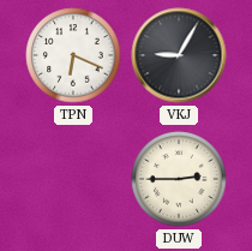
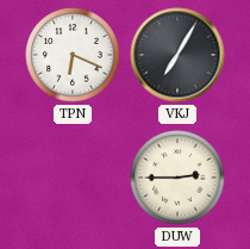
VKJ: 9:05 -> 7:05
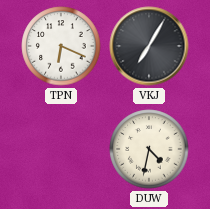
DUW: 2:45 -> 4:32
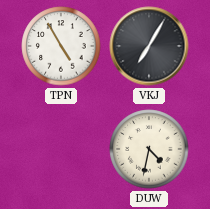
TPN: 6:19 -> 4:55
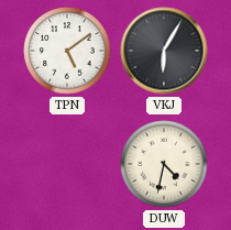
TPN: 4:55 -> 5:09
VKJ: 7:05 -> 6:05
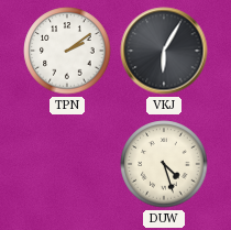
TPN: 5:09 -> 2:09
DUW: 4:32 -> 4:27
